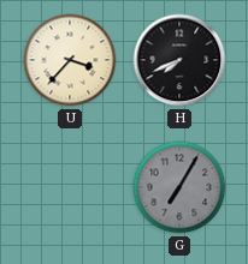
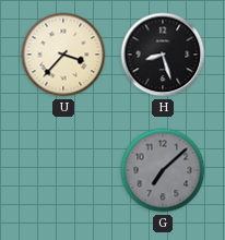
H: 7:41 -> 8:27
G: 7:05 -> 7:08
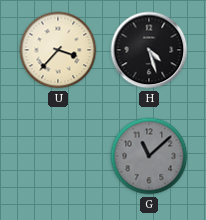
H: 8:27 -> 4:27
G: 7:08 -> 11:08
